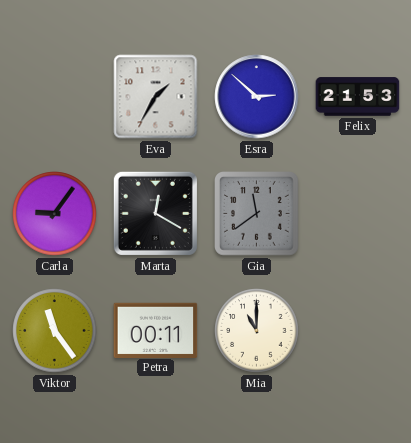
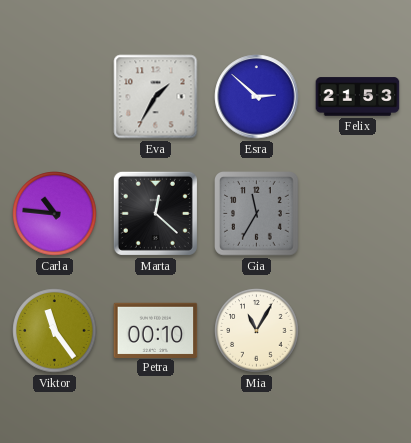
Carla: 9:06 -> 10:46
Marta: 12:20 -> 12:22
Gia: 11:39 -> 11:35
Petra: 00:11 -> 00:10
Mia: 11:00 -> 11:05
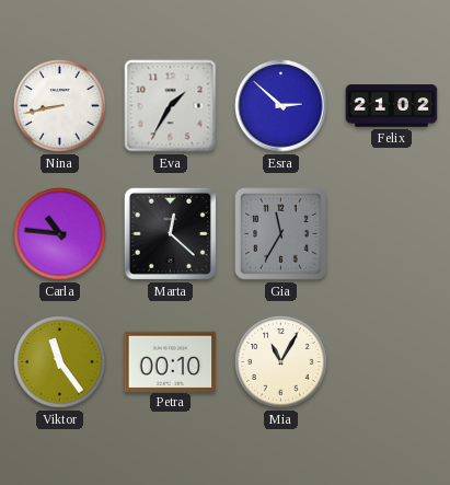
Nina: none -> 8:43
Felix: 21:53 -> 21:02
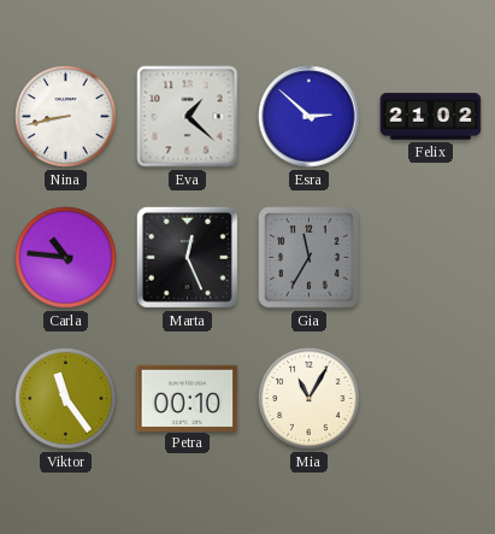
Eva: 1:35 -> 1:22
Marta: 12:22 -> 12:26
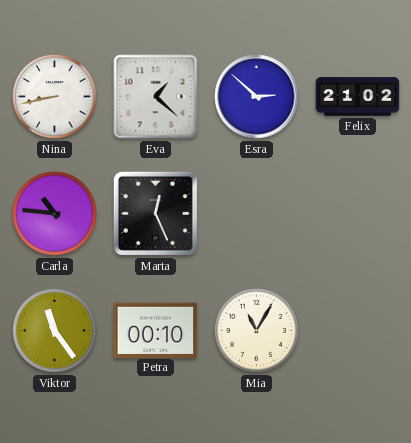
Gia: 11:35 -> none
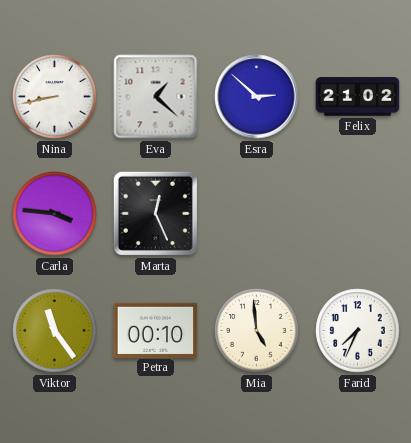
Carla: 10:46 -> 3:46
Mia: 11:05 -> 4:59
Farid: none -> 7:34
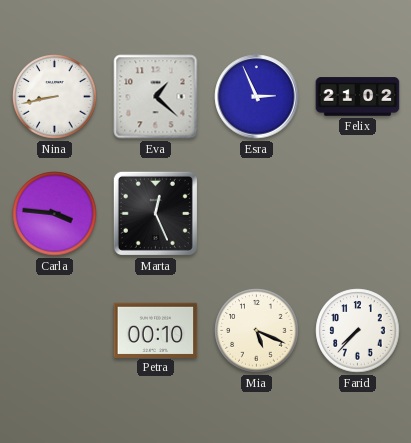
Esra: 2:52 -> 2:56
Viktor: 11:24 -> none
Mia: 4:59 -> 5:19
Farid: 7:34 -> 7:37
